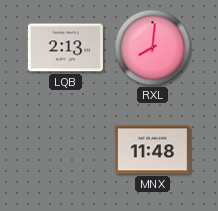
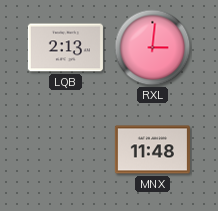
RXL: 8:01 -> 3:01
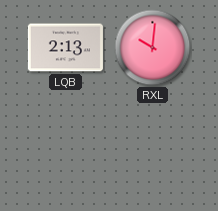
RXL: 3:01 -> 10:01
MNX: 11:48 -> none
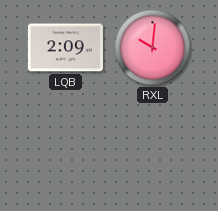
LQB: 2:13 -> 2:09
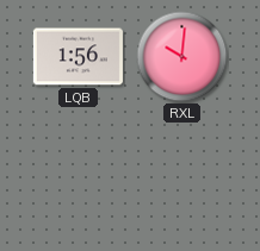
LQB: 2:09 -> 1:56
